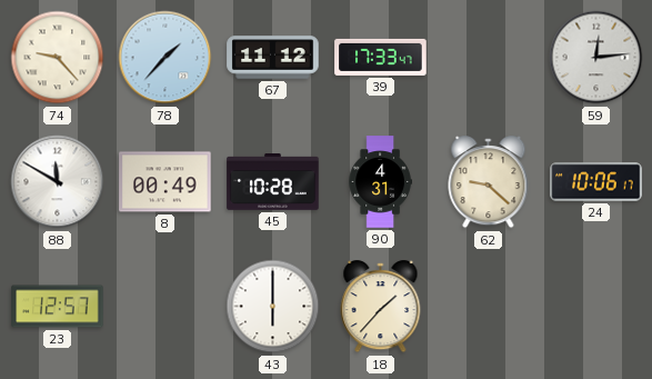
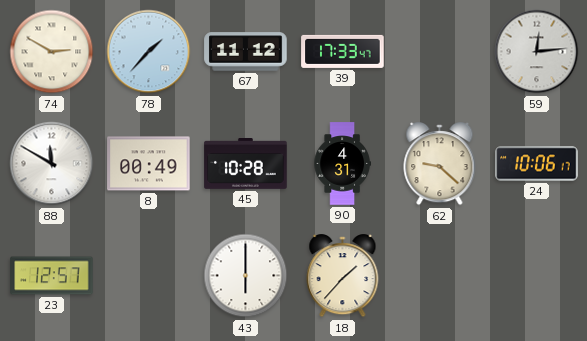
74: 9:23 -> 2:50
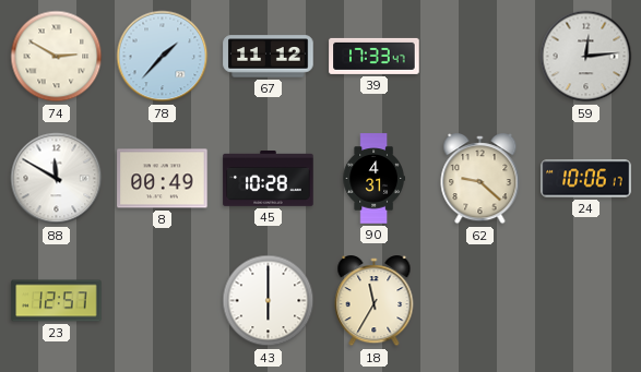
18: 1:37 -> 11:35
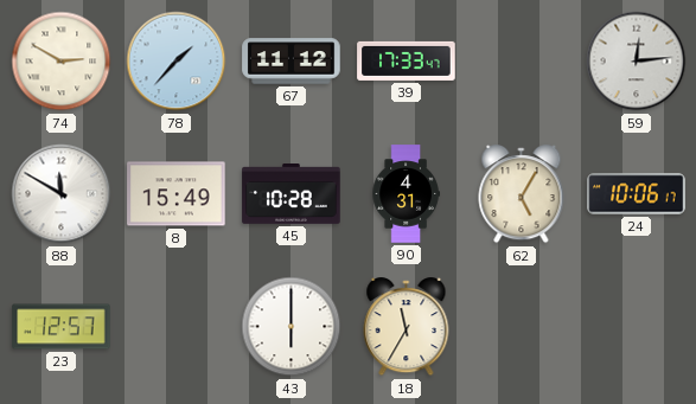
8: 00:49 -> 15:49
62: 9:22 -> 5:05
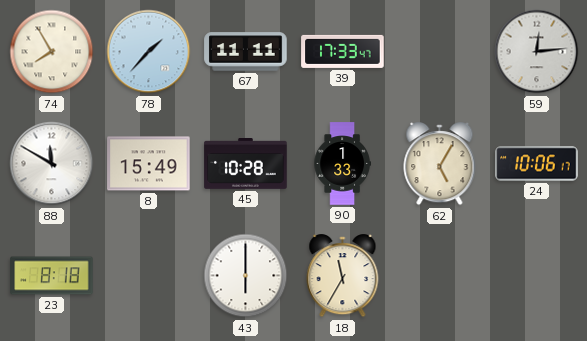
74: 2:50 -> 7:55
67: 11:12 -> 11:11
90: 4:31 -> 1:33
23: 12:57 -> 8:18
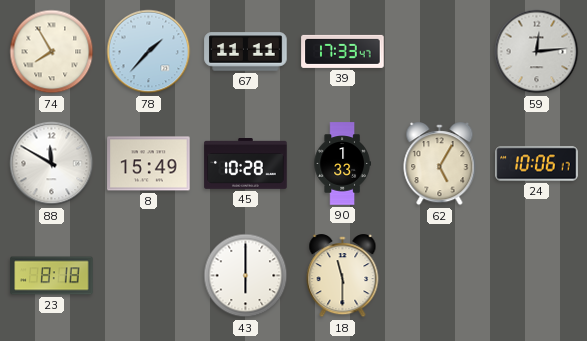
18: 11:35 -> 11:30
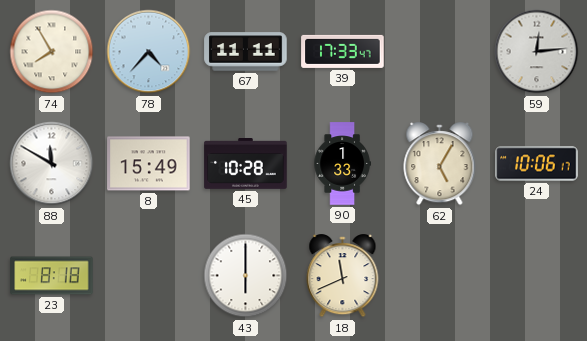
78: 1:37 -> 4:37
18: 11:30 -> 11:41
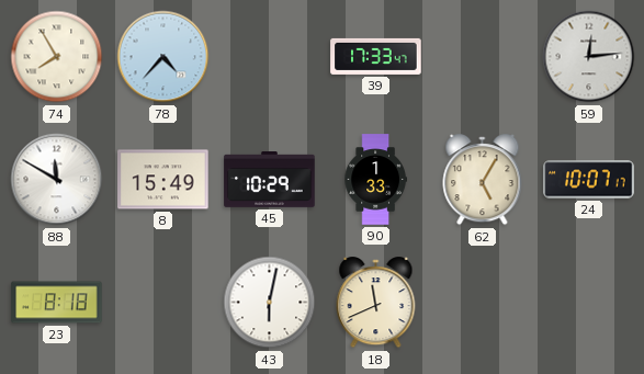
67: 11:11 -> none
45: 10:28 -> 10:29
24: 10:06 -> 10:07
43: 6:00 -> 6:02
